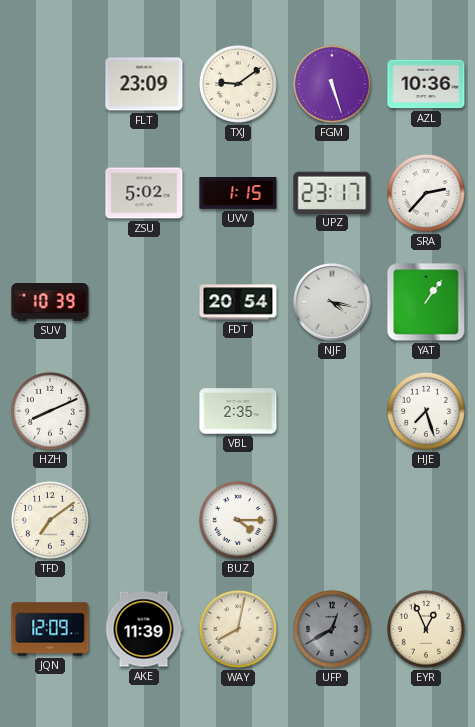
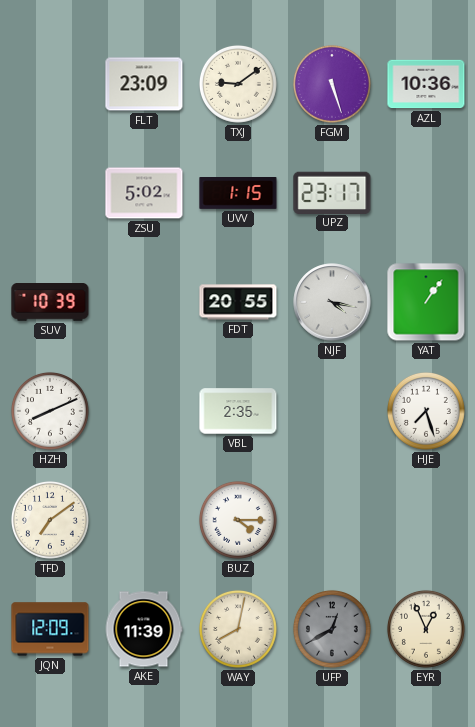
SRA: 2:37 -> none
FDT: 20:54 -> 20:55
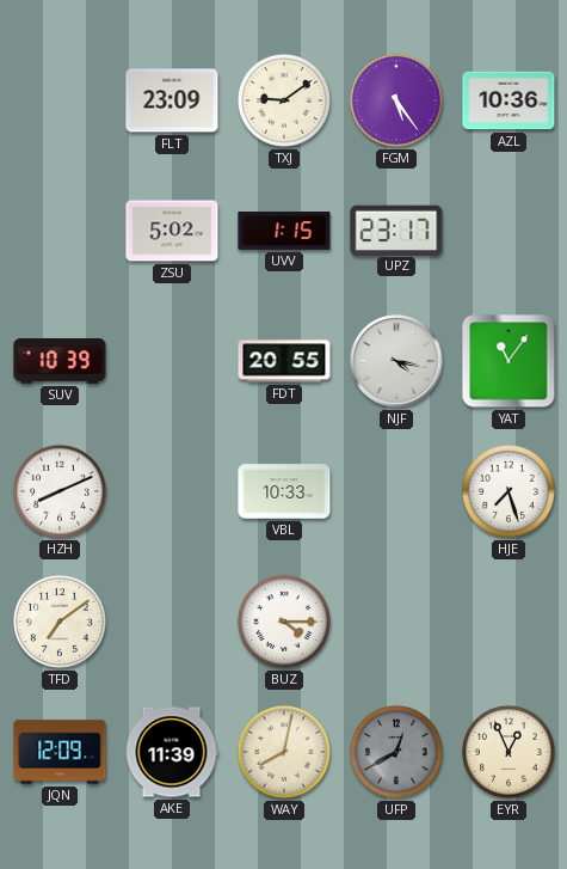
FGM: 5:27 -> 5:24
YAT: 1:06 -> 11:06
VBL: 2:35 -> 10:33
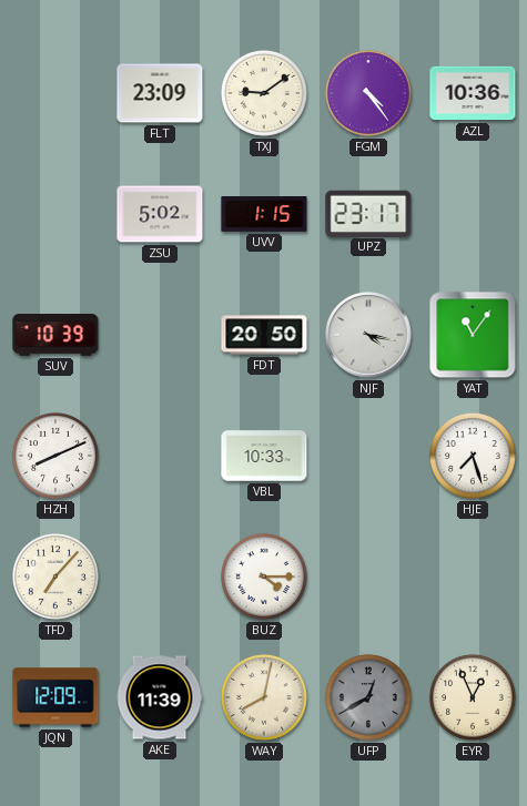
FGM: 5:24 -> 4:24
FDT: 20:55 -> 20:50
TFD: 7:09 -> 7:07
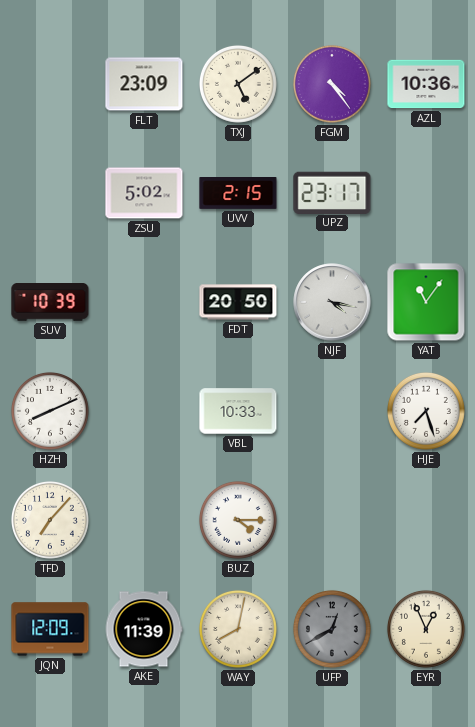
TXJ: 9:09 -> 5:09
UVV: 1:15 -> 2:15
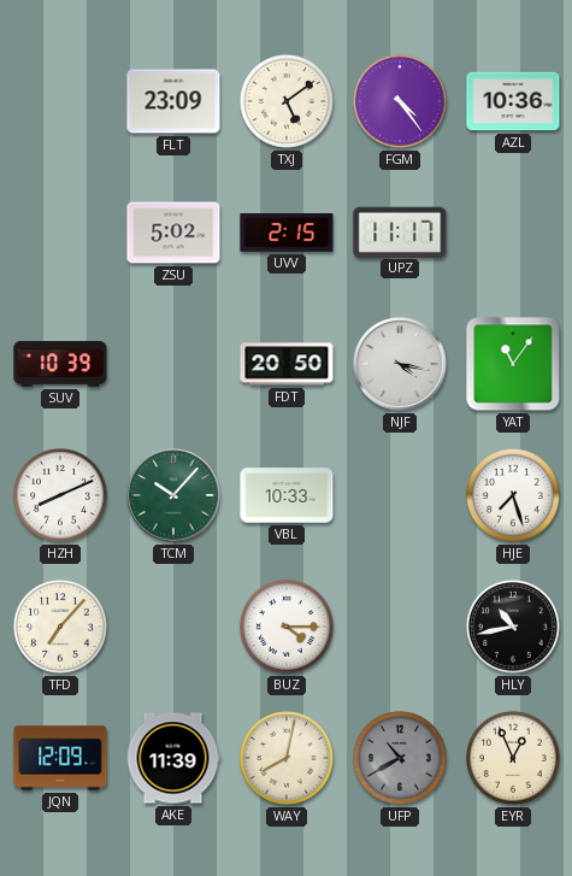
UPZ: 23:17 -> 11:17
TCM: none -> 10:07
HLY: none -> 10:43
UFP: 12:40 -> 10:40
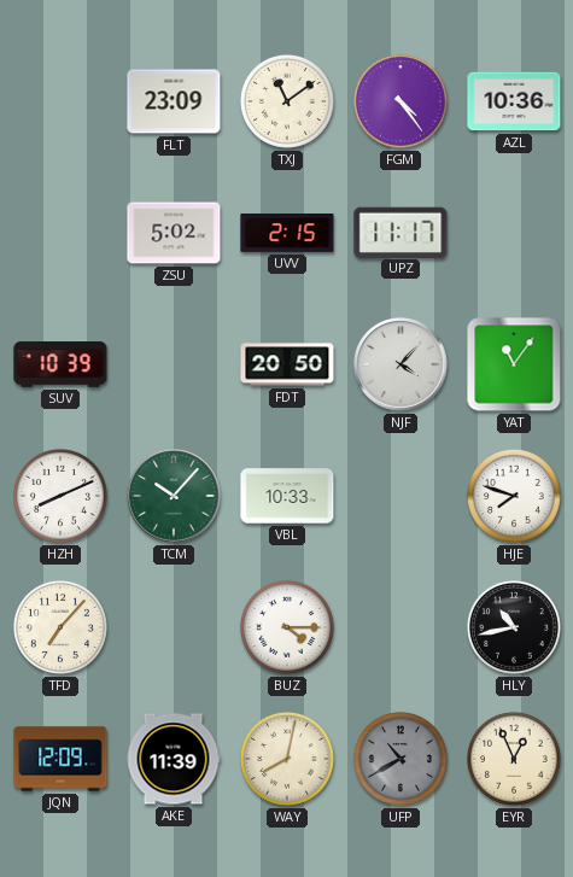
TXJ: 5:09 -> 11:09
NJF: 4:17 -> 4:07
HJE: 7:27 -> 7:48
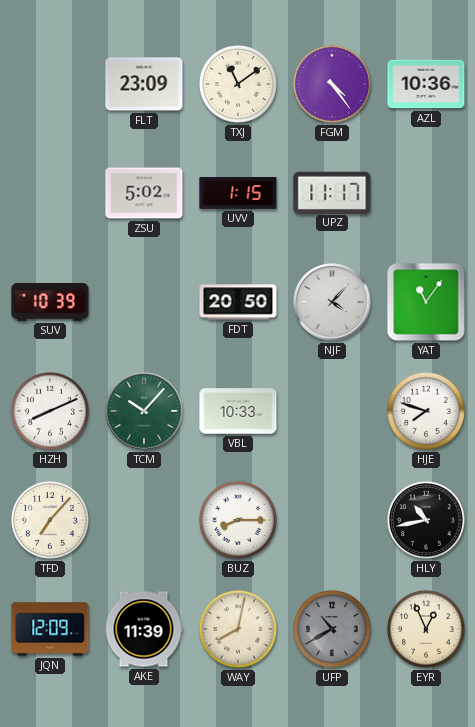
UVV: 2:15 -> 1:15
BUZ: 4:15 -> 8:15
